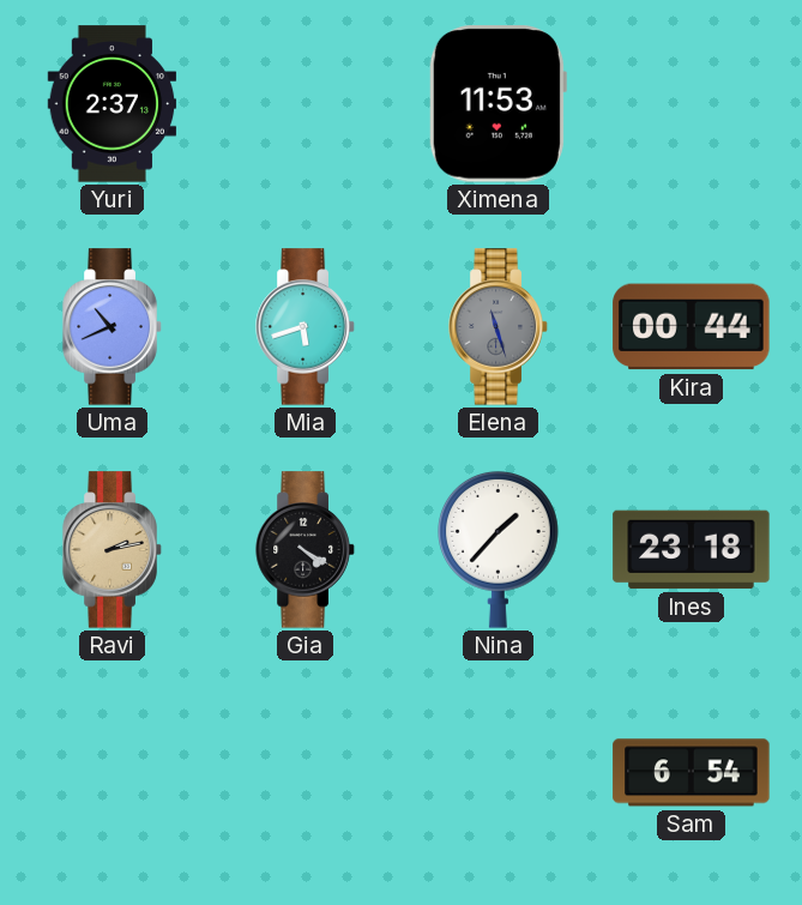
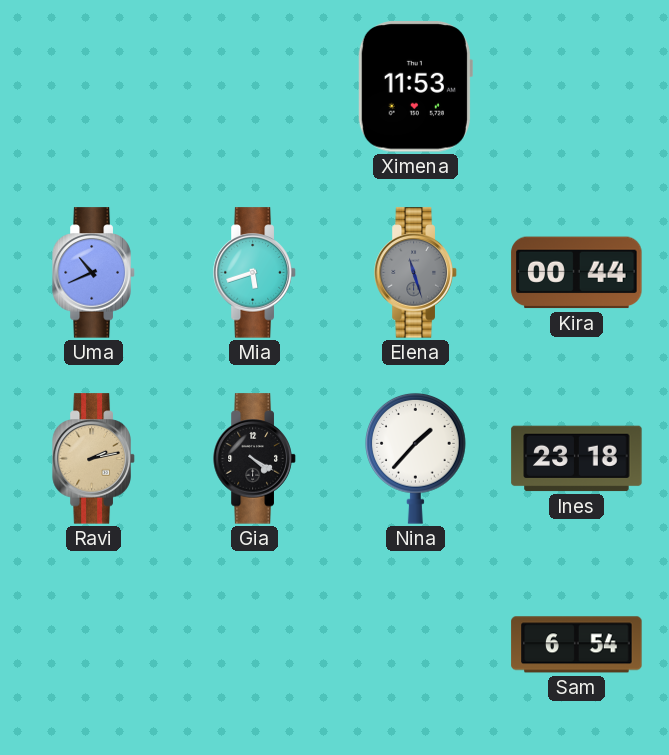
Yuri: 2:37 -> none
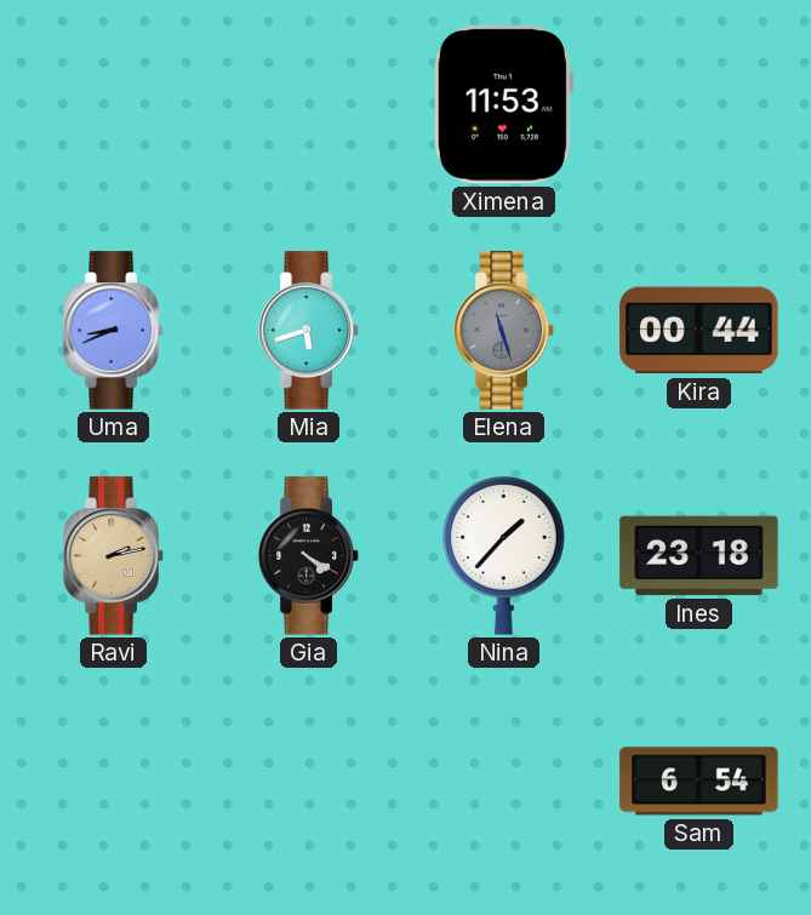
Uma: 10:41 -> 8:41
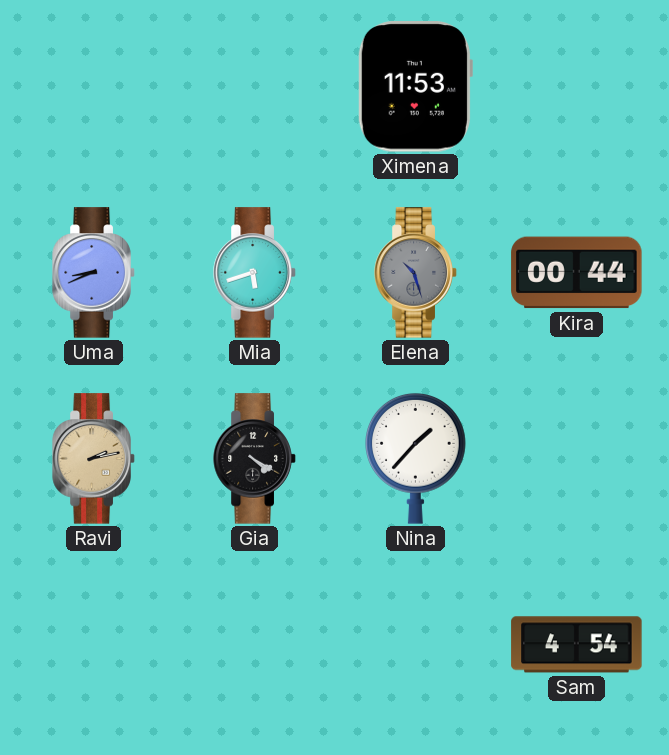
Elena: 11:27 -> 10:27
Ines: 23:18 -> none
Sam: 6:54 -> 4:54
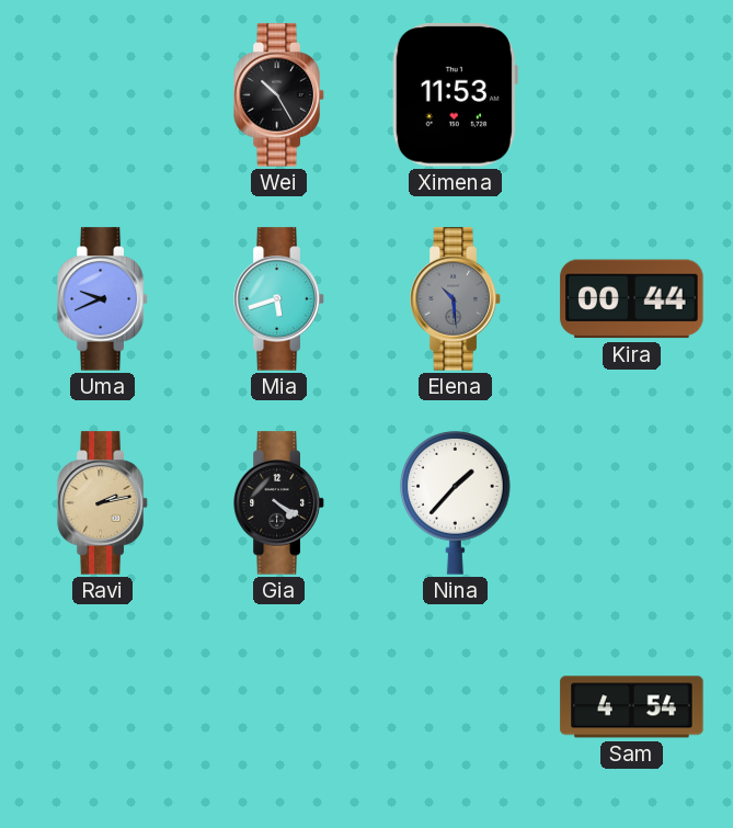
Wei: none -> 10:25
Uma: 8:41 -> 9:41
Elena: 10:27 -> 10:29
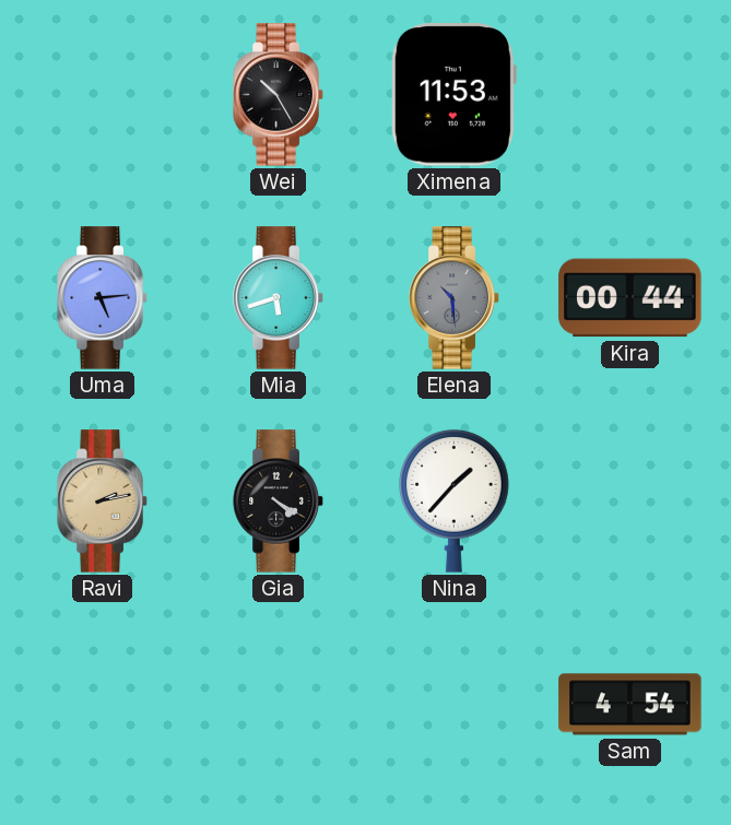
Uma: 9:41 -> 5:14
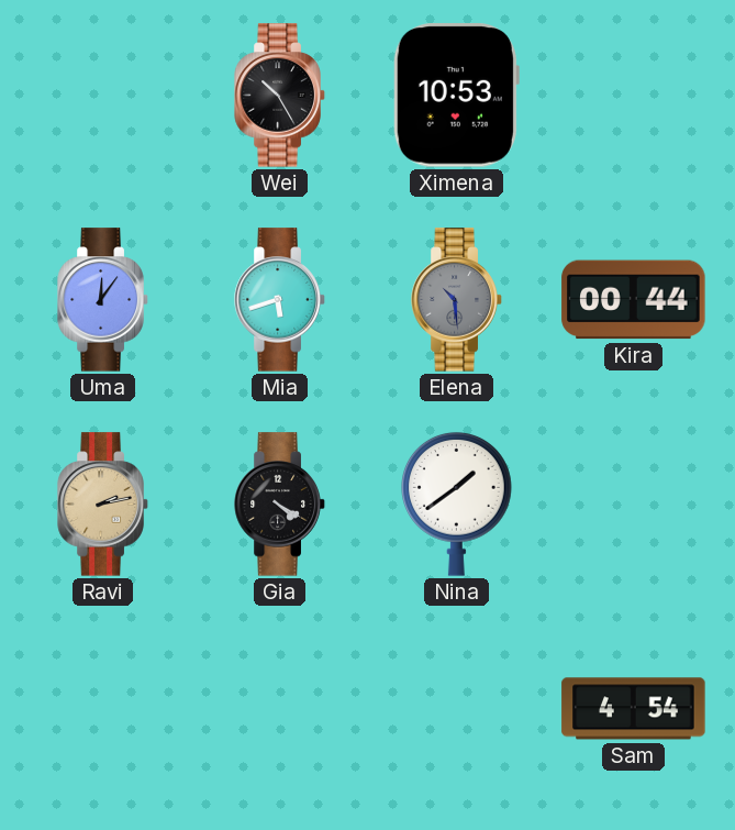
Ximena: 11:53 -> 10:53
Uma: 5:14 -> 12:06
Nina: 1:37 -> 1:39
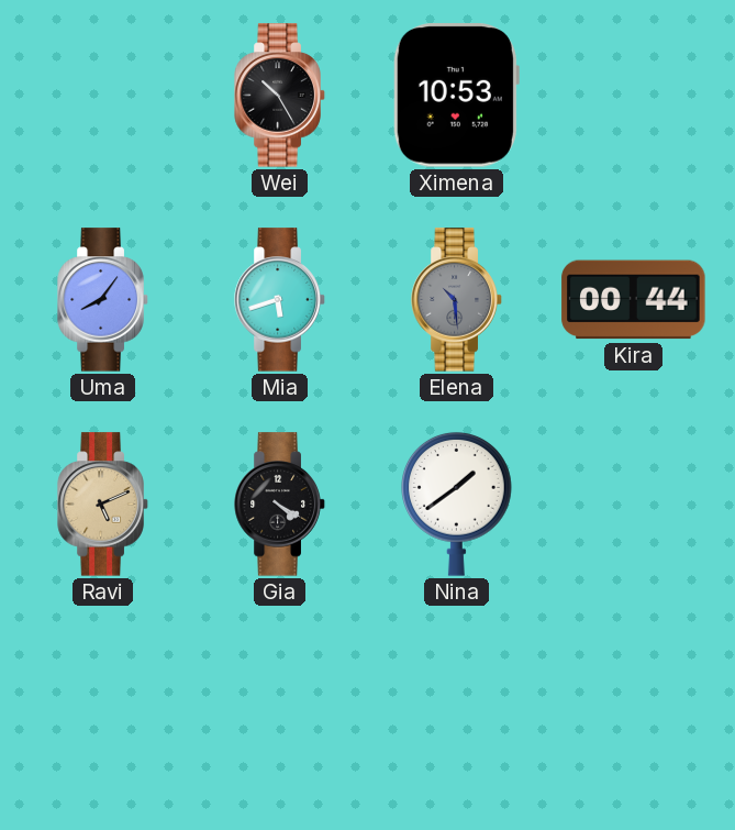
Uma: 12:06 -> 8:06
Ravi: 2:13 -> 5:11
Sam: 4:54 -> none
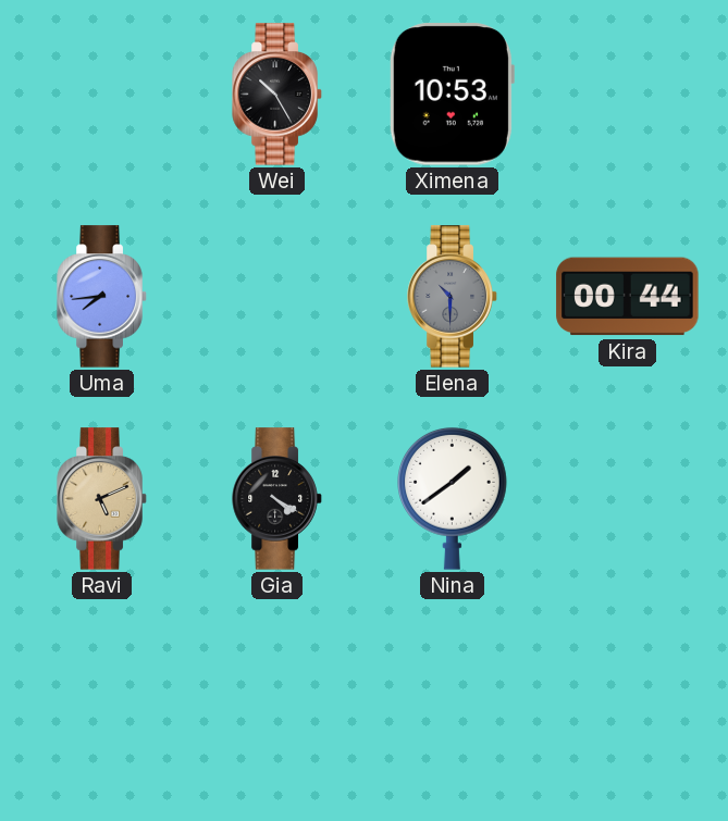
Uma: 8:06 -> 7:44
Mia: 5:42 -> none
Elena: 10:29 -> 10:30
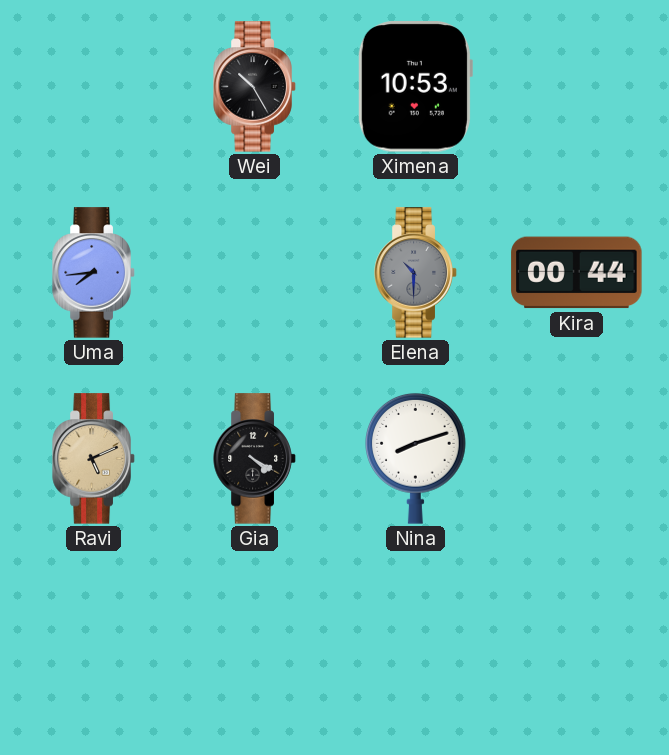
Nina: 1:39 -> 8:12
